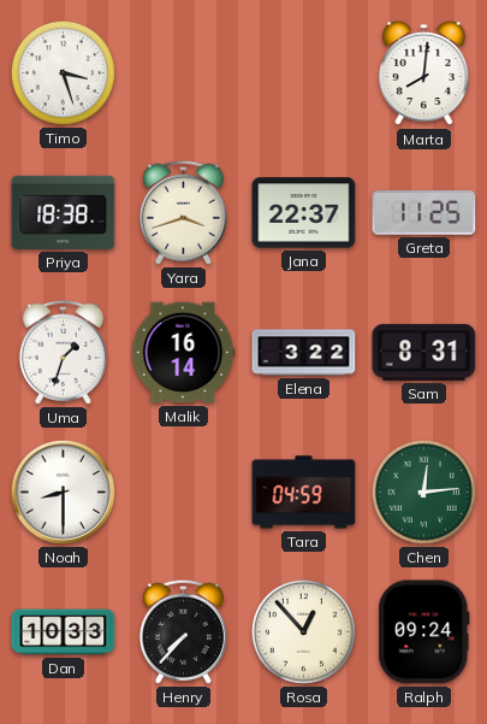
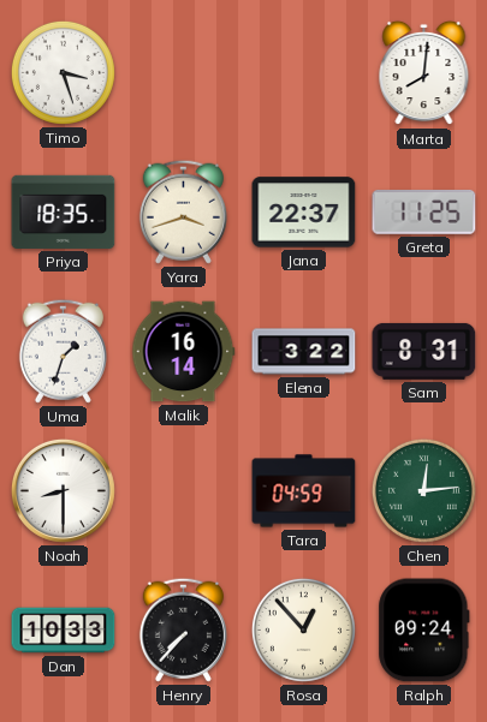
Priya: 18:38 -> 18:35
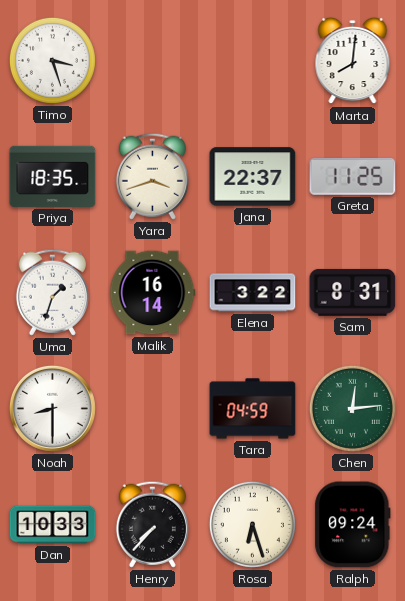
Rosa: 12:53 -> 6:27
